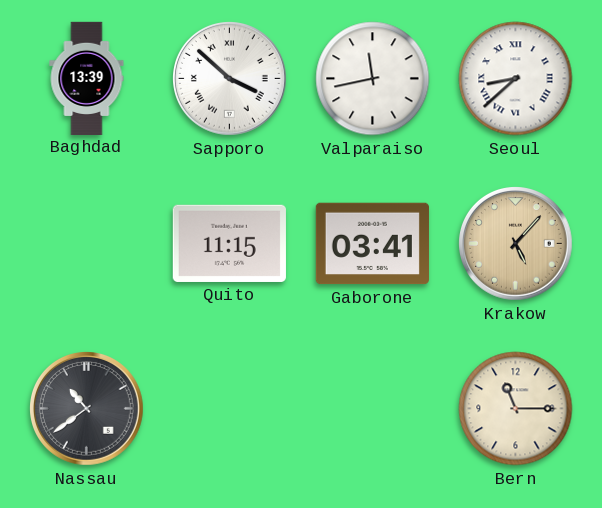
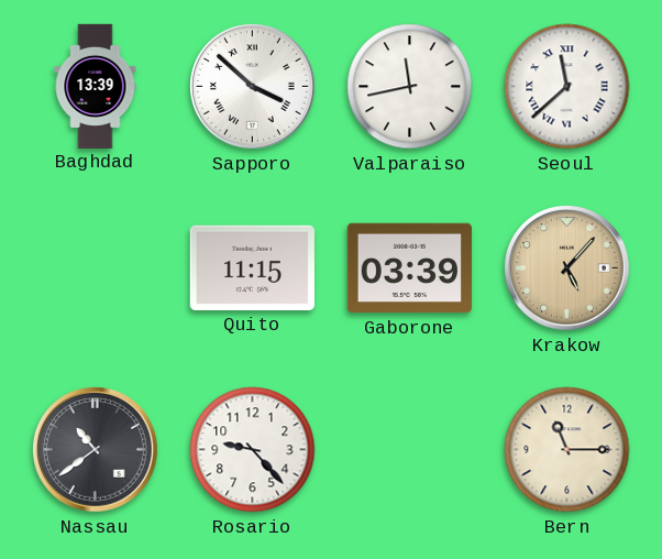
Seoul: 8:38 -> 11:38
Gaborone: 03:41 -> 03:39
Rosario: none -> 9:23
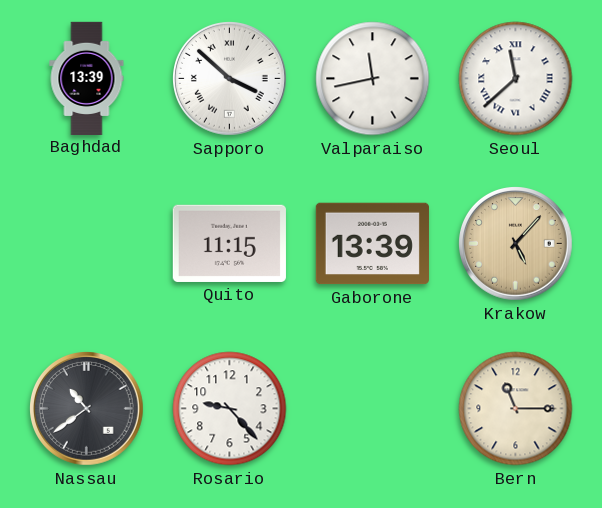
Gaborone: 03:39 -> 13:39
